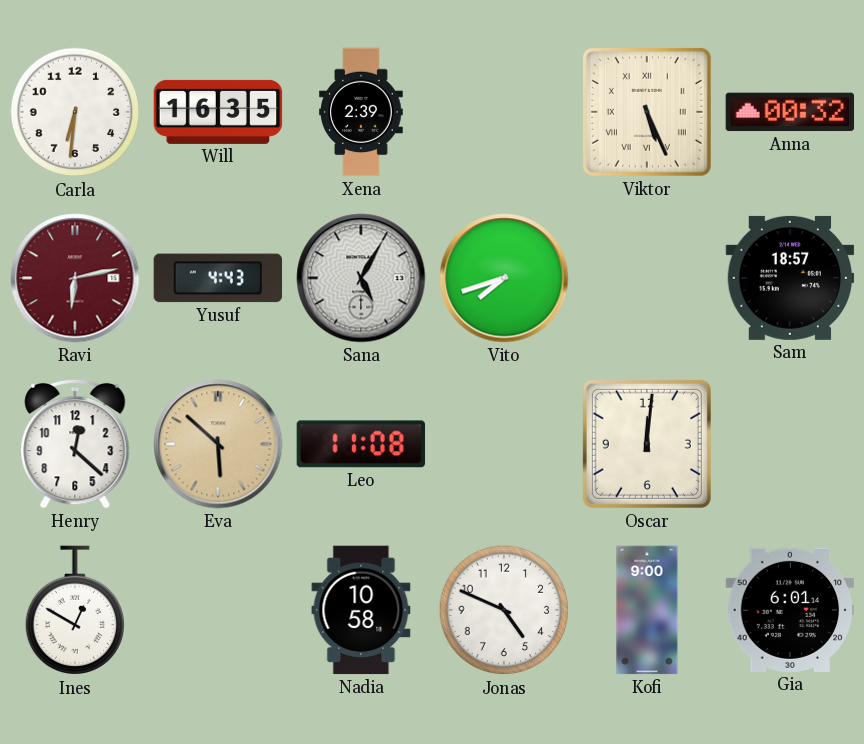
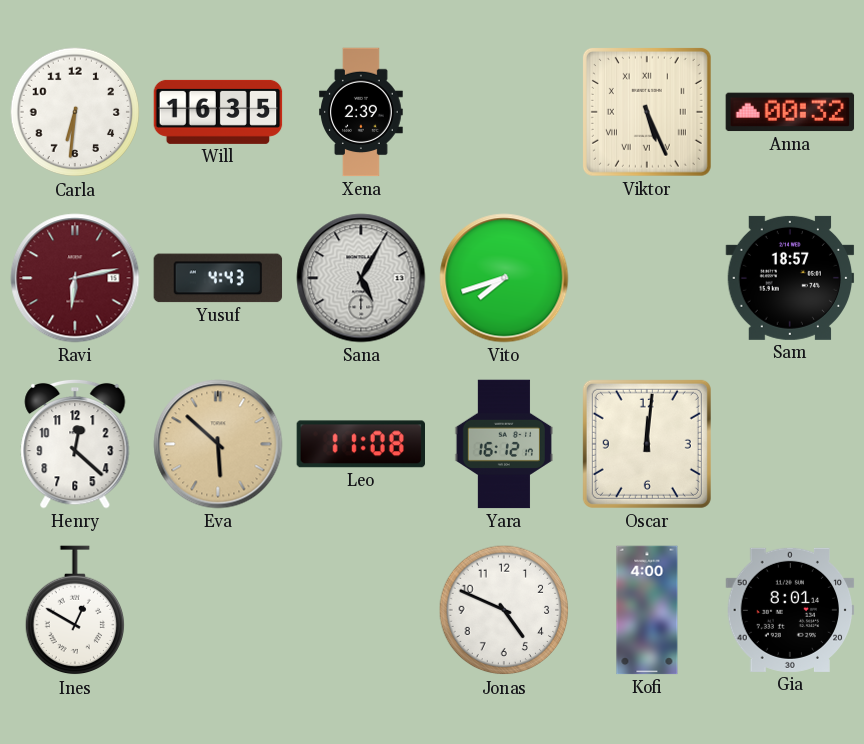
Yara: none -> 16:12
Nadia: 10:58 -> none
Kofi: 9:00 -> 4:00
Gia: 6:01 -> 8:01
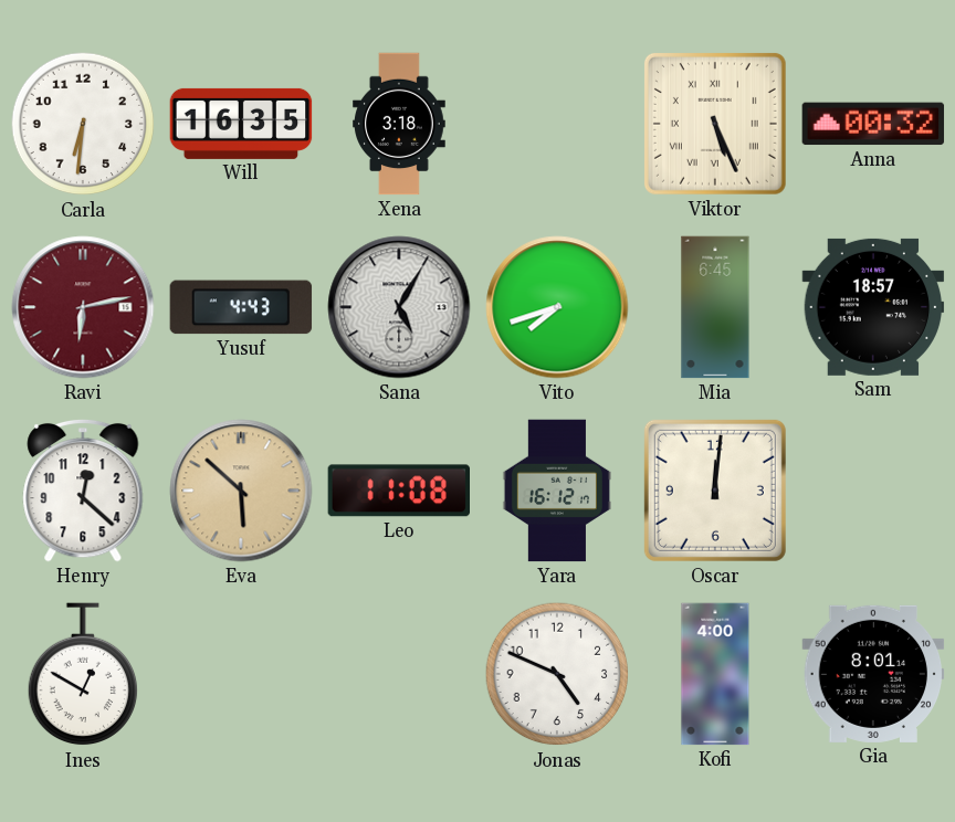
Xena: 2:39 -> 3:18
Mia: none -> 6:45
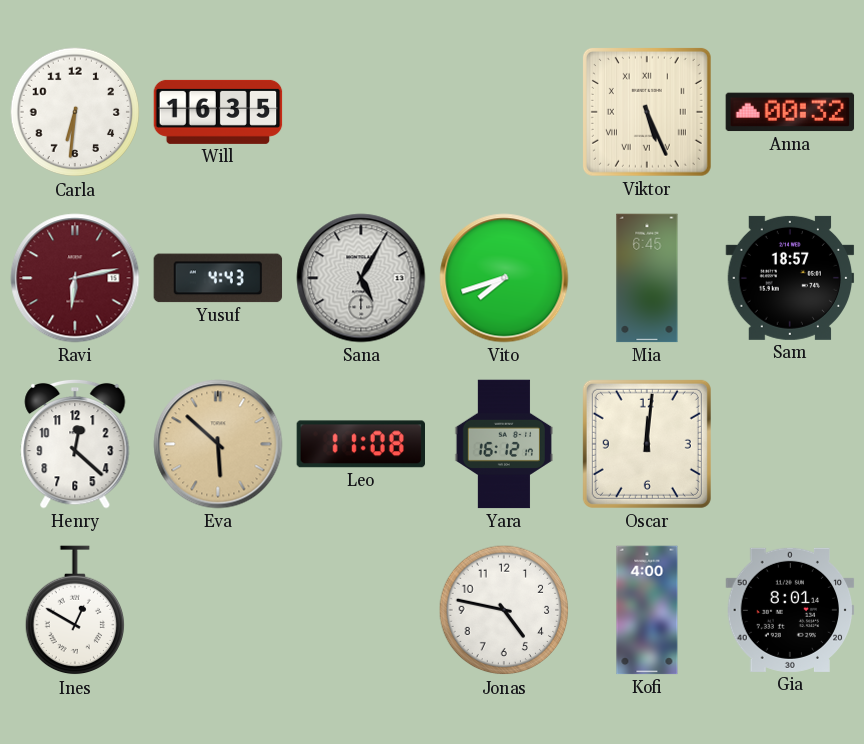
Xena: 3:18 -> none
Jonas: 4:49 -> 4:47
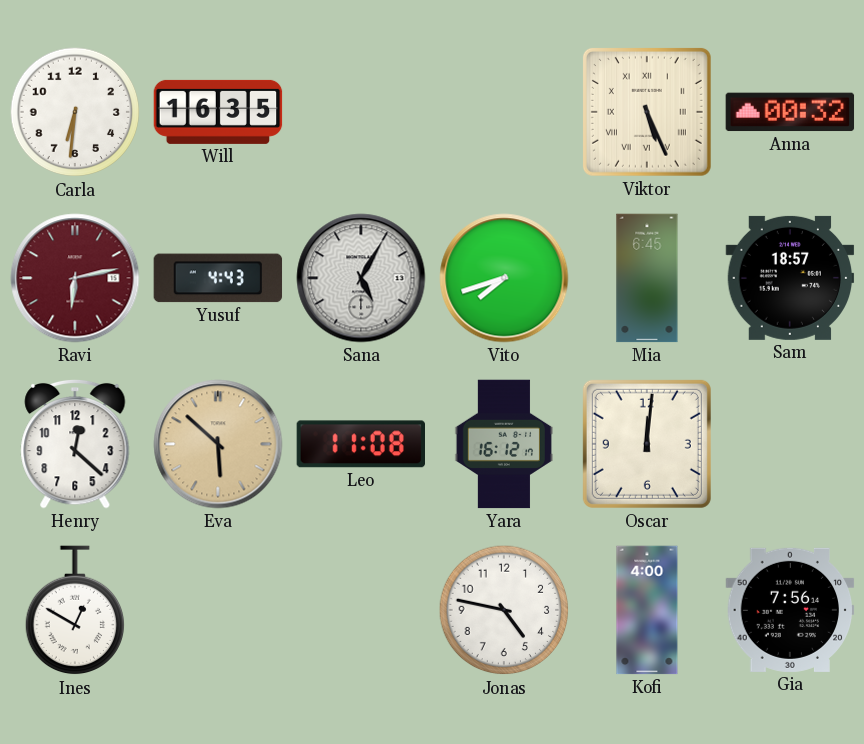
Gia: 8:01 -> 7:56
